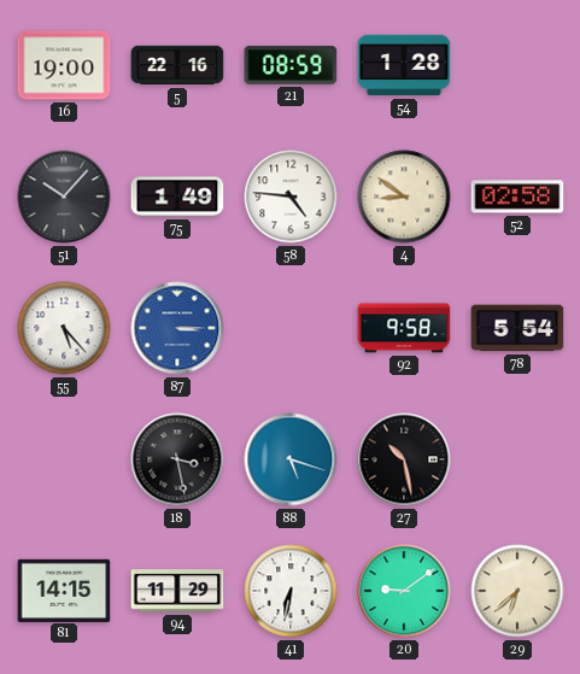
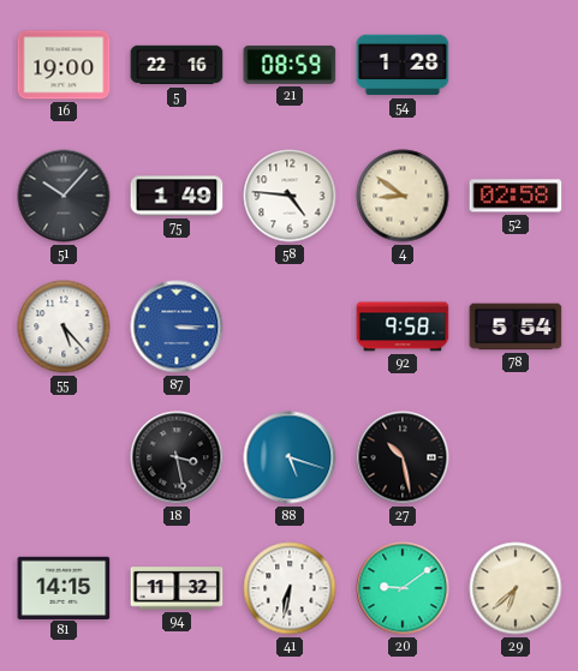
94: 11:29 -> 11:32
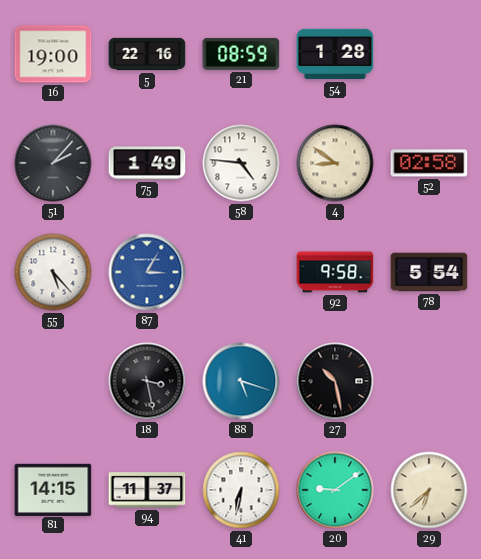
51: 10:07 -> 2:07
87: 3:15 -> 3:05
94: 11:32 -> 11:37
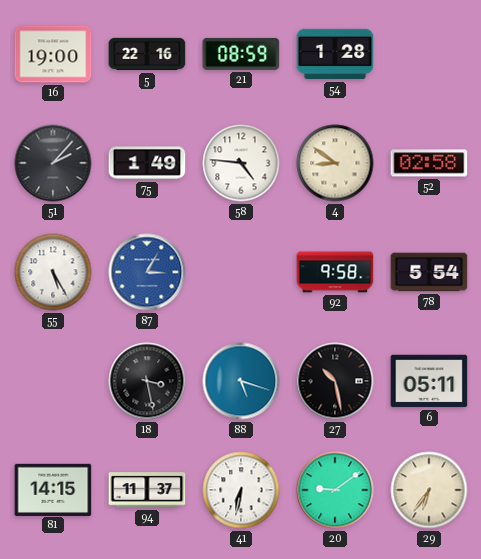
55: 5:23 -> 5:25
6: none -> 05:11
29: 6:38 -> 6:36
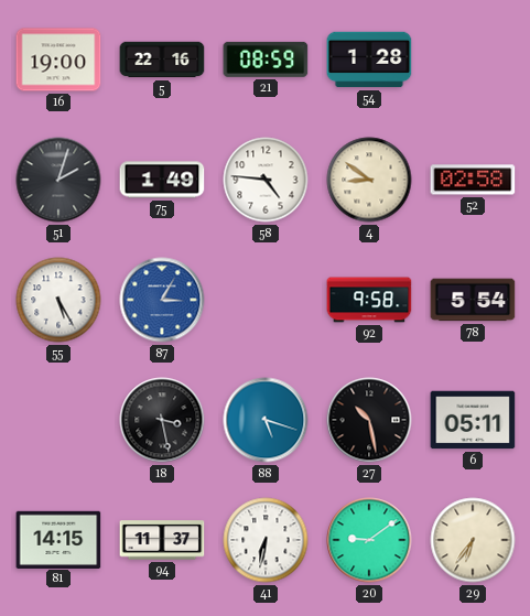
51: 2:07 -> 2:03
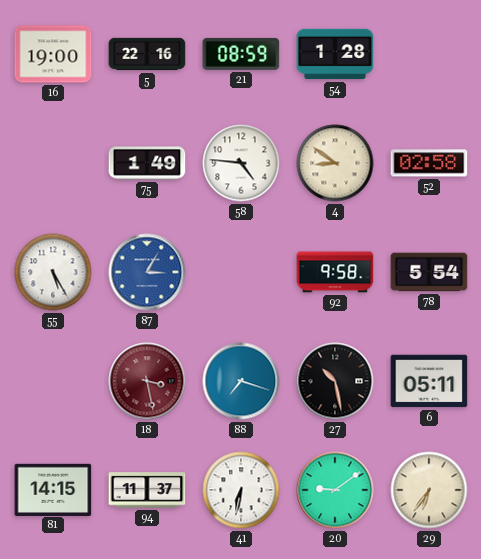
51: 2:03 -> none
18 dial: black -> burgundy
88: 5:18 -> 7:18
